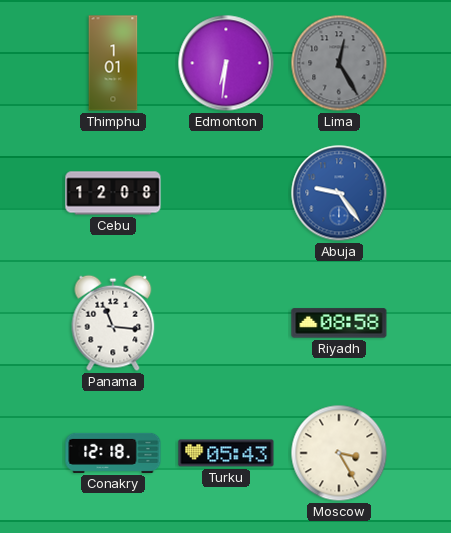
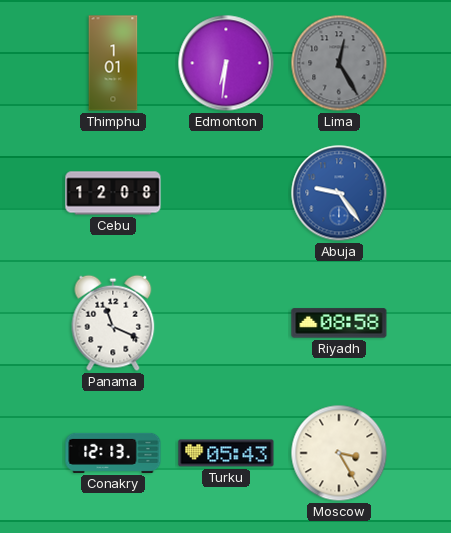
Panama: 11:16 -> 11:19
Conakry: 12:18 -> 12:13
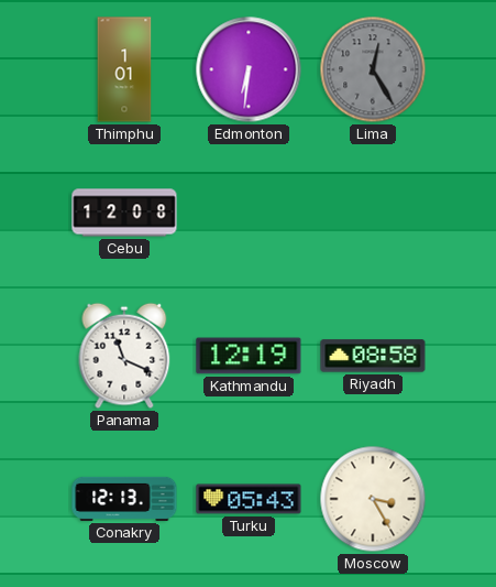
Abuja: 9:24 -> none
Kathmandu: none -> 12:19
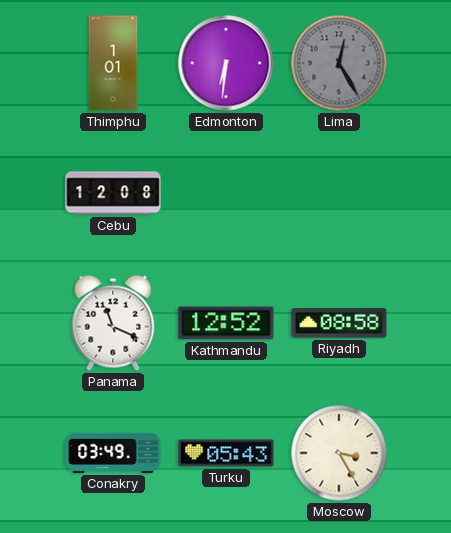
Kathmandu: 12:19 -> 12:52
Conakry: 12:13 -> 03:49
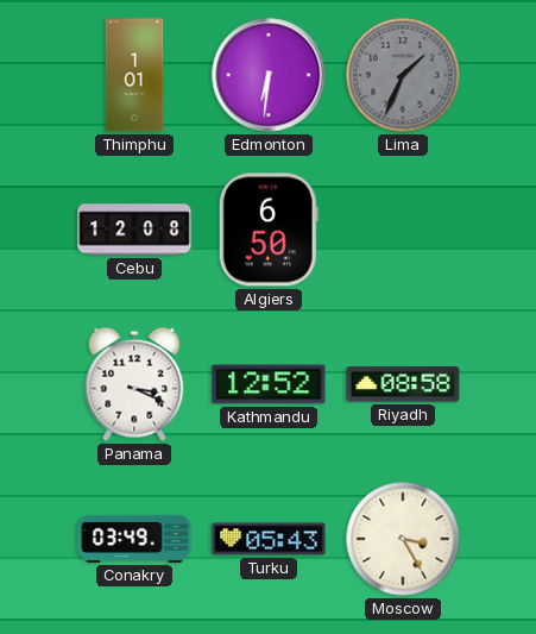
Lima: 12:25 -> 1:34
Algiers: none -> 6:50
Panama: 11:19 -> 3:19
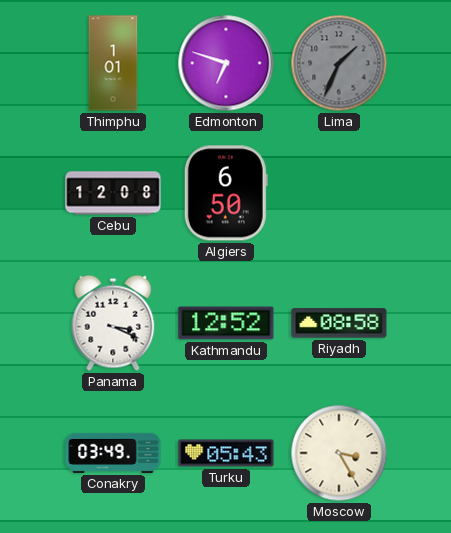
Edmonton: 6:31 -> 6:48
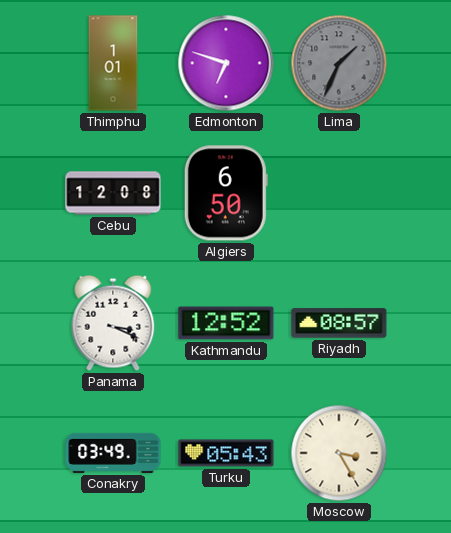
Riyadh: 08:58 -> 08:57
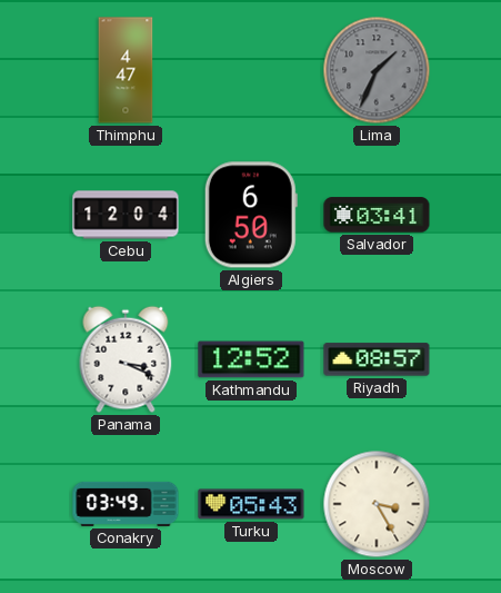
Thimphu: 1:01 -> 4:47
Edmonton: 6:48 -> none
Cebu: 12:08 -> 12:04
Salvador: none -> 03:41
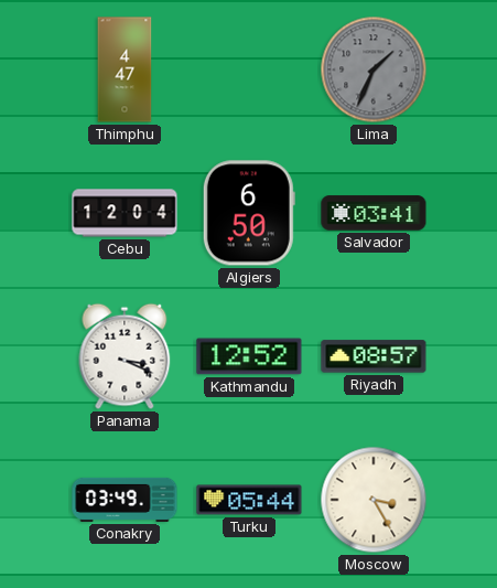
Turku: 05:43 -> 05:44
